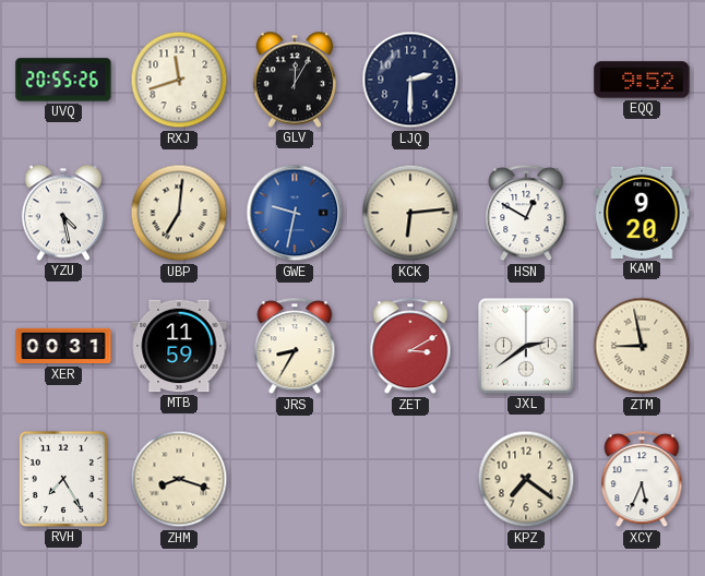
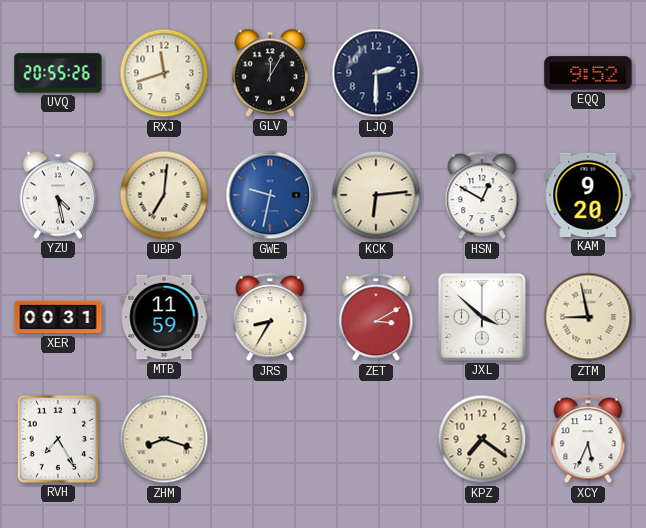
JXL: 2:39 -> 3:52
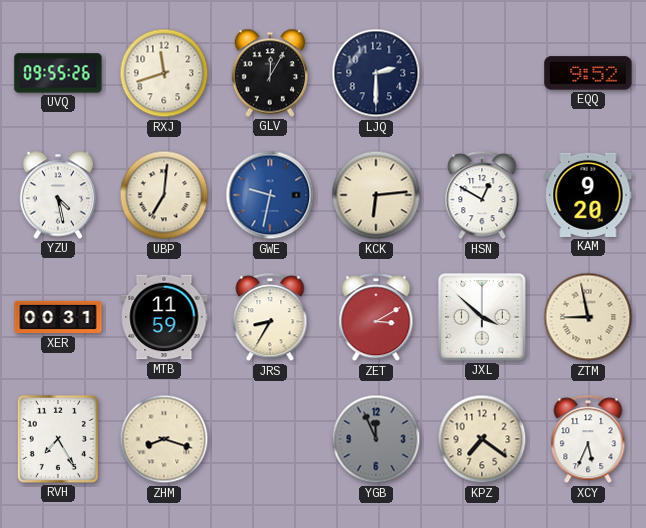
UVQ: 20:55 -> 09:55
YGB: none -> 11:56
